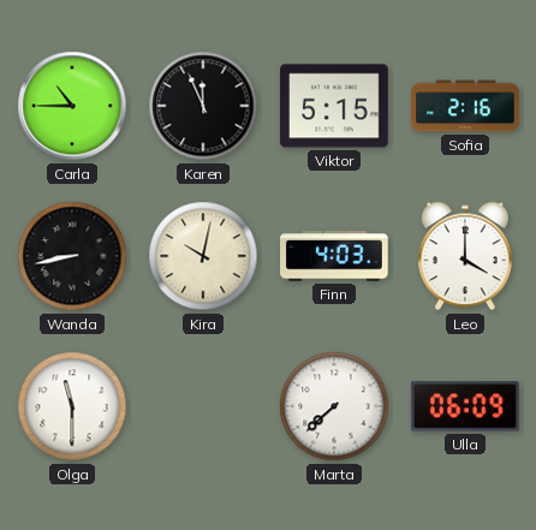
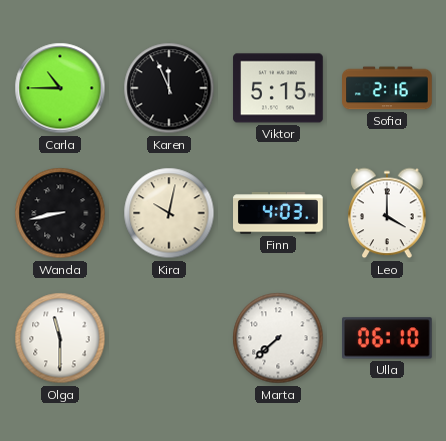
Ulla: 06:09 -> 06:10
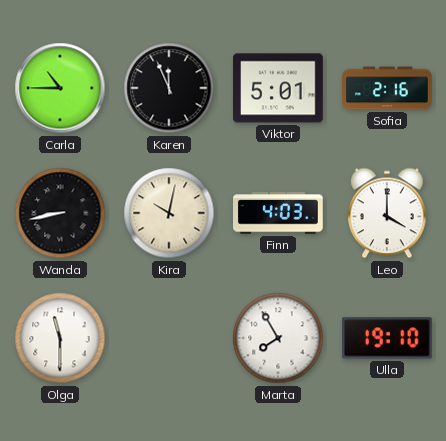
Viktor: 5:15 -> 5:01
Marta: 7:38 -> 7:55
Ulla: 06:10 -> 19:10
